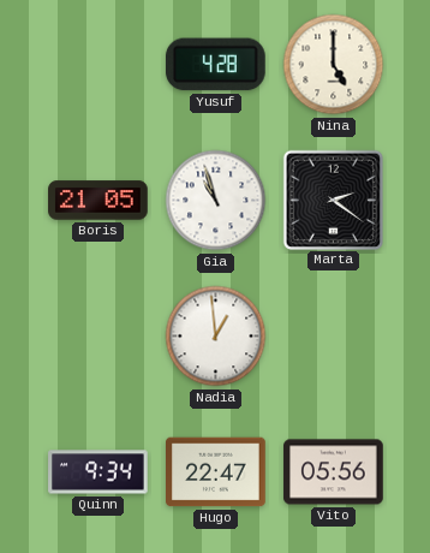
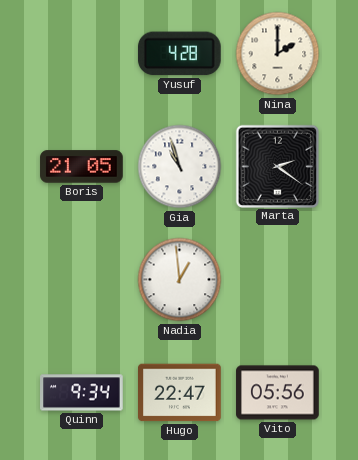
Nina: 5:00 -> 2:00
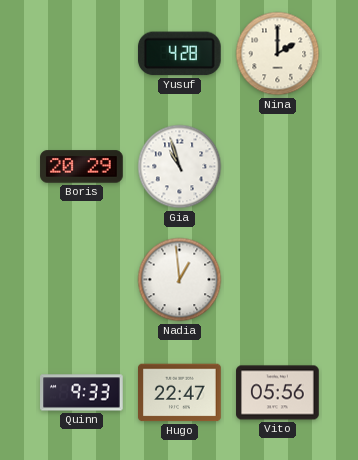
Boris: 21:05 -> 20:29
Marta: 2:21 -> none
Quinn: 9:34 -> 9:33
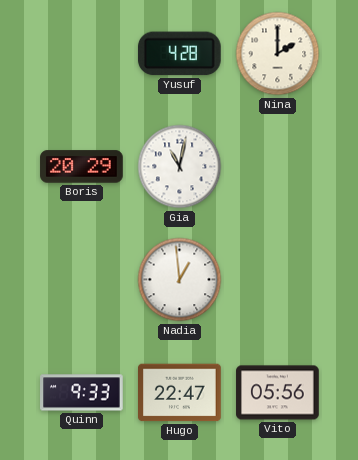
Gia: 10:57 -> 11:02
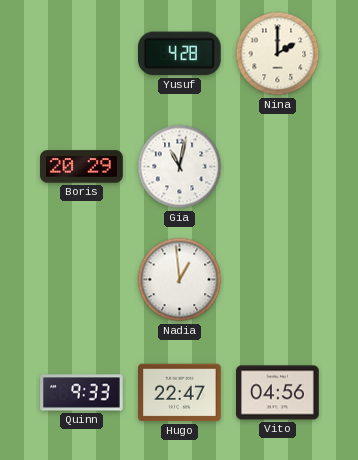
Vito: 05:56 -> 04:56
